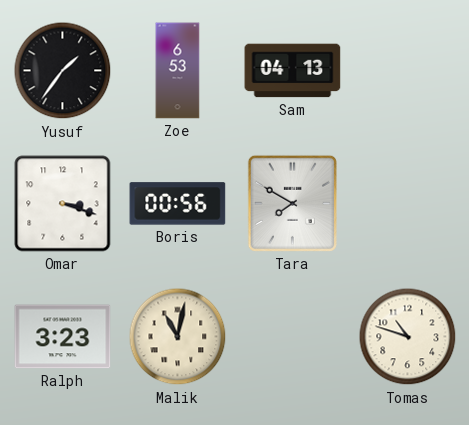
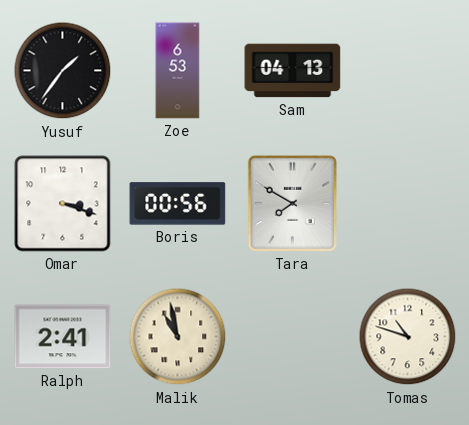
Ralph: 3:23 -> 2:41
Malik: 11:02 -> 10:58
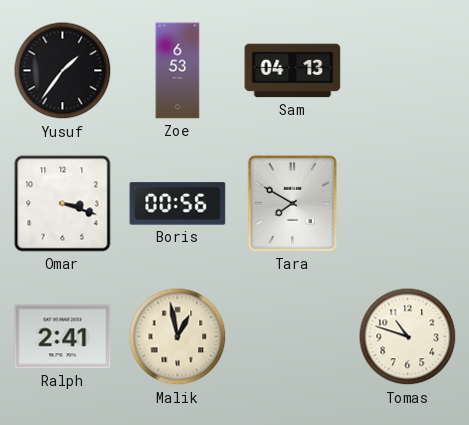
Malik: 10:58 -> 12:58
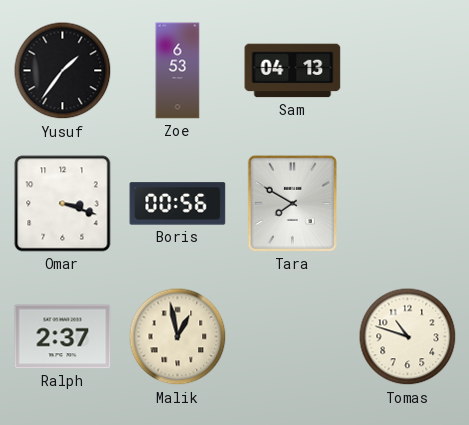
Ralph: 2:41 -> 2:37
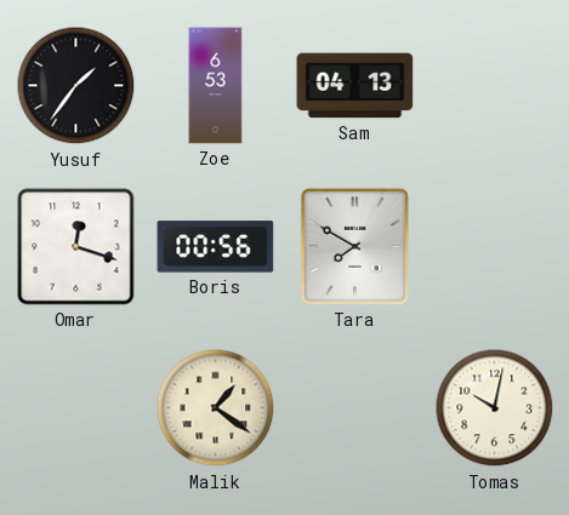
Omar: 3:18 -> 12:18
Ralph: 2:37 -> none
Malik: 12:58 -> 1:21
Tomas: 10:48 -> 10:02
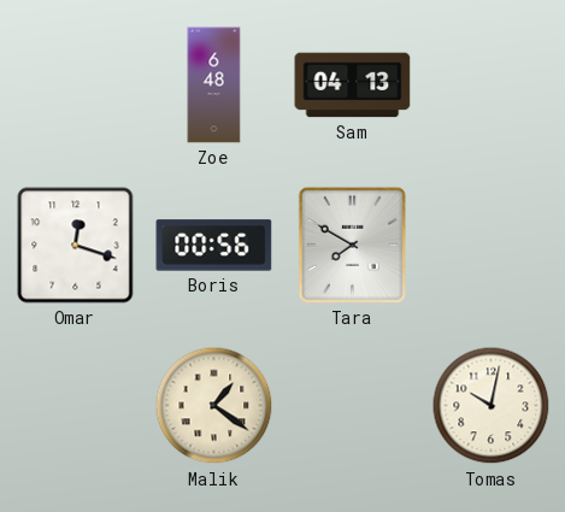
Yusuf: 1:36 -> none
Zoe: 6:53 -> 6:48
